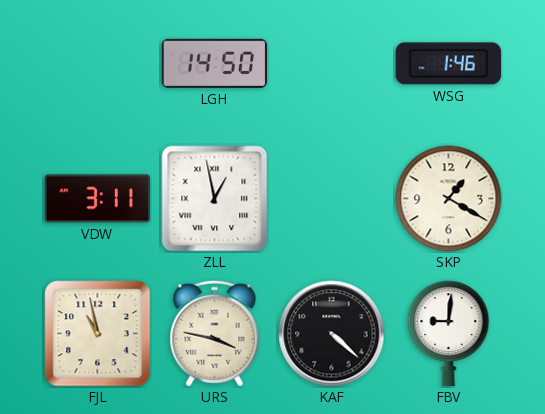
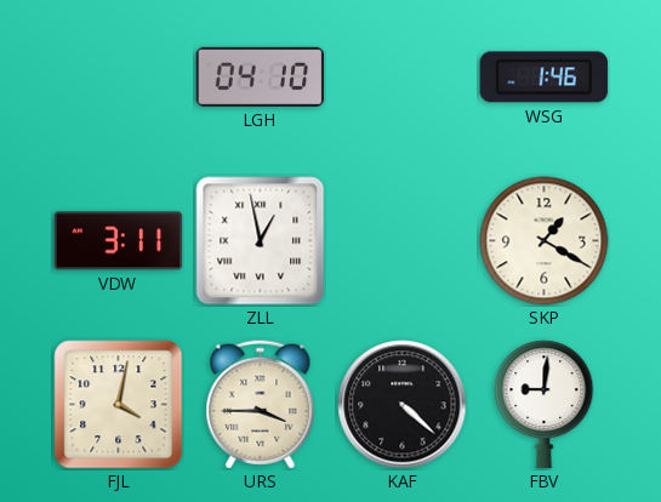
LGH: 14:50 -> 04:10
FJL: 10:58 -> 4:02
URS: 3:47 -> 3:45
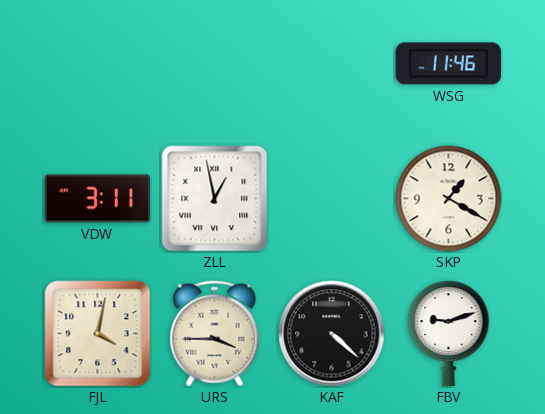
LGH: 04:10 -> none
WSG: 1:46 -> 11:46
FBV: 9:01 -> 9:12
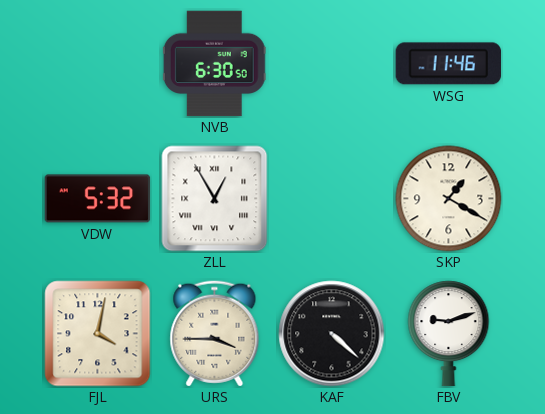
NVB: none -> 6:30
VDW: 3:11 -> 5:32
ZLL: 12:58 -> 12:55
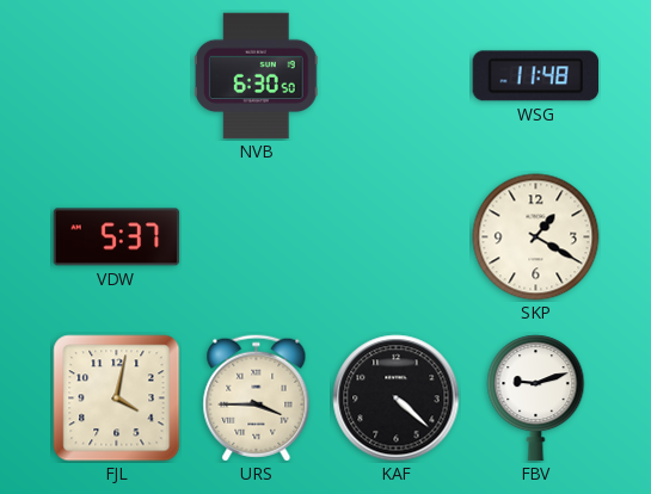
WSG: 11:46 -> 11:48
VDW: 5:32 -> 5:37
ZLL: 12:55 -> none
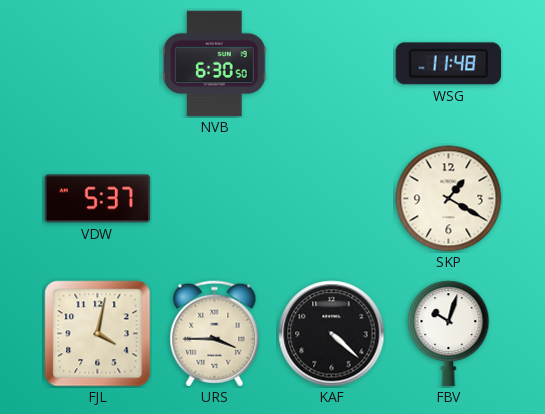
FBV: 9:12 -> 10:03
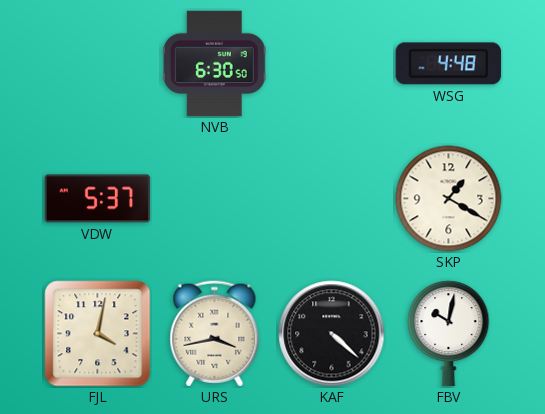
WSG: 11:48 -> 4:48
URS: 3:45 -> 3:43
FBV: 10:03 -> 10:02
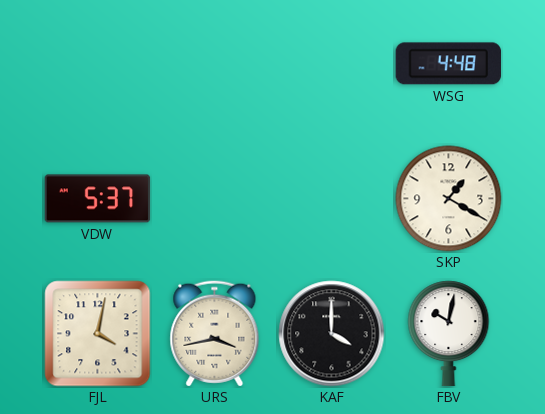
NVB: 6:30 -> none
KAF: 4:22 -> 4:00
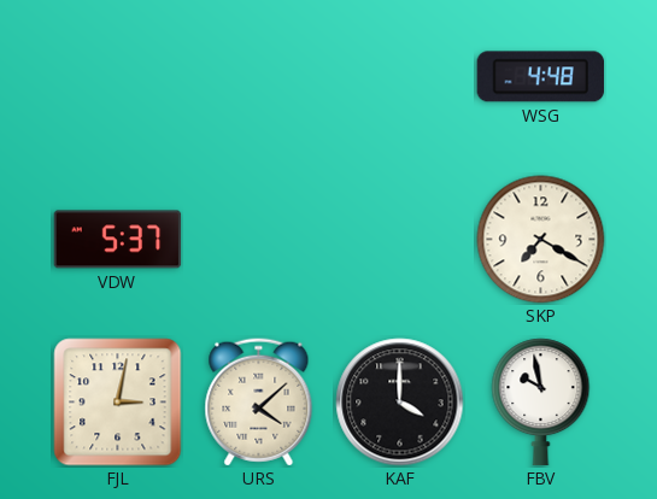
SKP: 1:20 -> 7:20
FJL: 4:02 -> 3:02
URS: 3:43 -> 4:08
FBV: 10:02 -> 9:58
